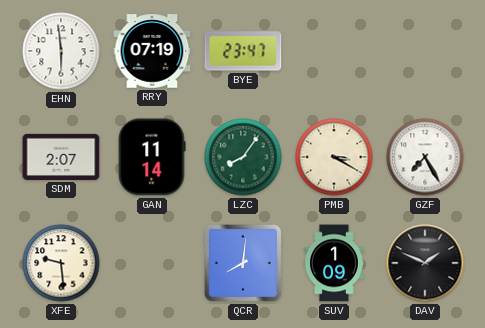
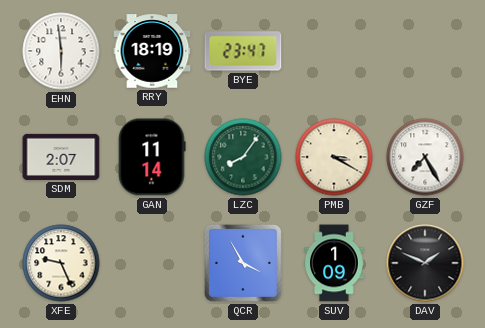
RRY: 07:19 -> 18:19
XFE: 9:29 -> 9:26
QCR: 8:01 -> 3:55
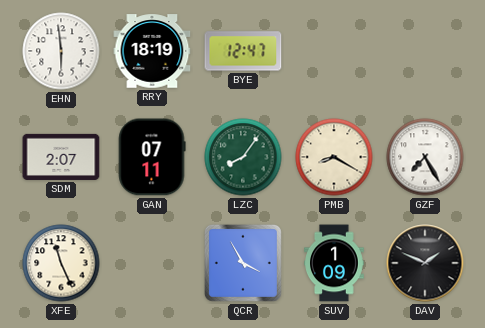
BYE: 23:47 -> 12:47
GAN: 11:14 -> 07:11
PMB: 3:20 -> 8:20
XFE: 9:26 -> 11:26
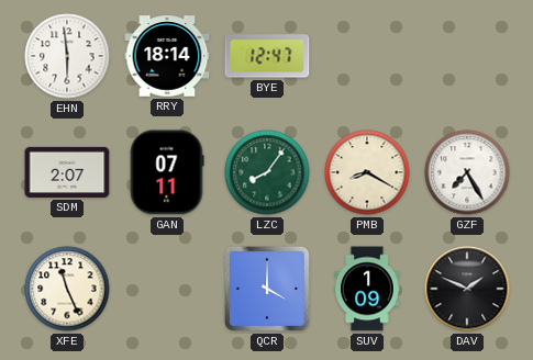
RRY: 18:19 -> 18:14
QCR: 3:55 -> 4:00
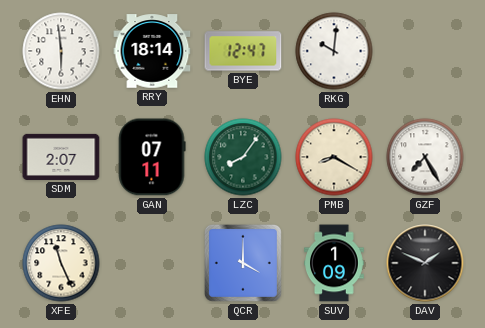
RKG: none -> 10:01
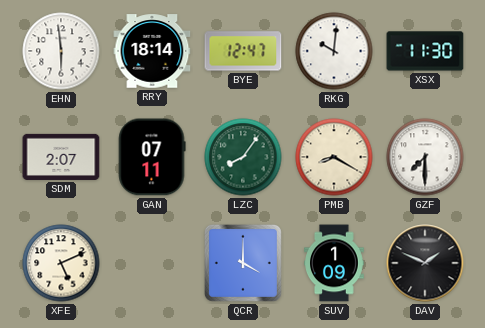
XSX: none -> 11:30
GZF: 7:25 -> 7:30
XFE: 11:26 -> 5:11
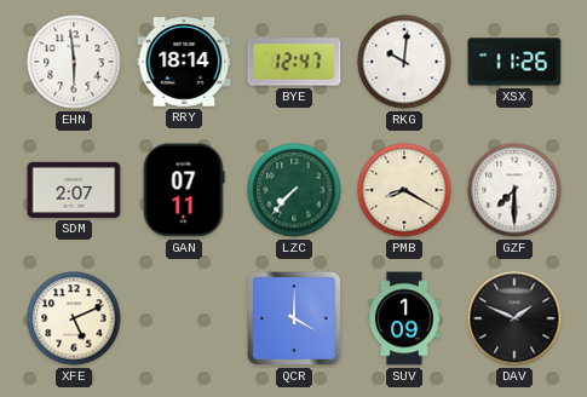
XSX: 11:30 -> 11:26
LZC: 8:06 -> 7:37
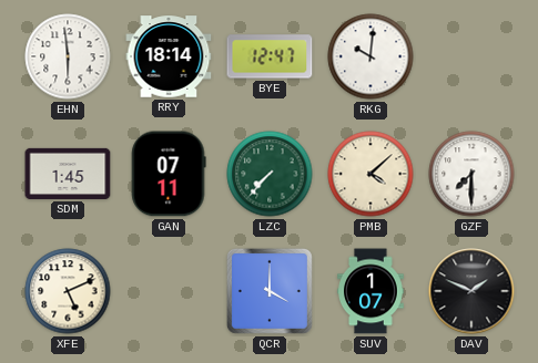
XSX: 11:26 -> none
SDM: 2:07 -> 1:45
PMB: 8:20 -> 4:08
SUV: 1:09 -> 1:07
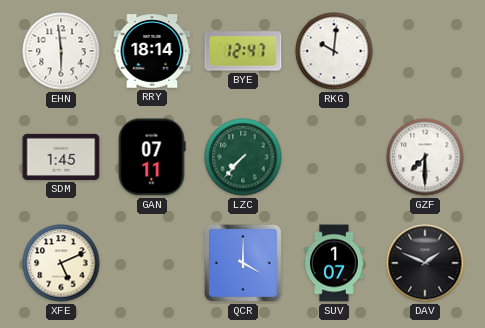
PMB: 4:08 -> none
